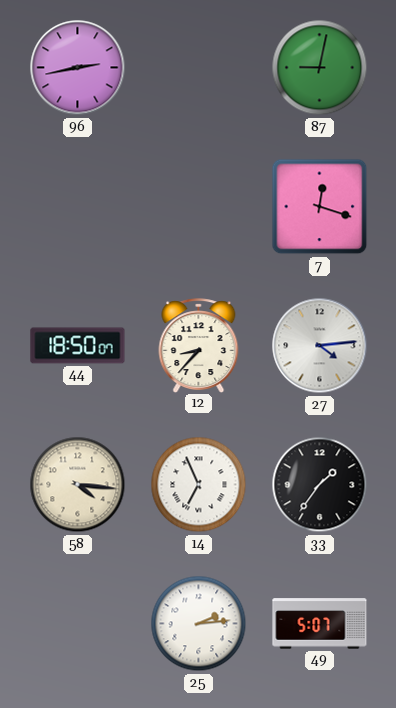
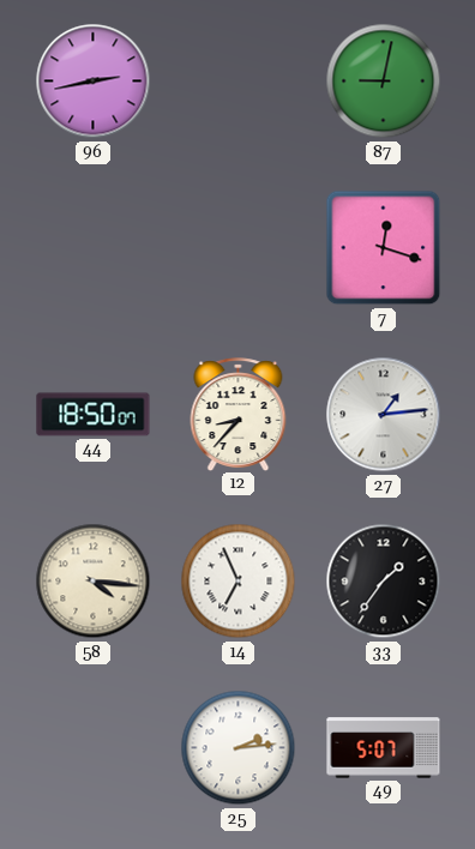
27: 4:14 -> 1:14
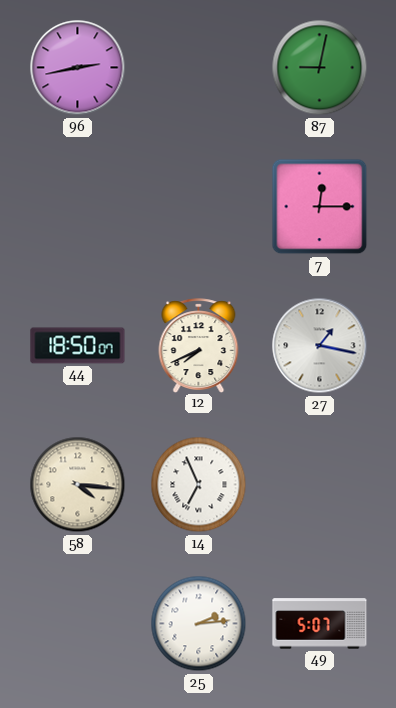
7: 12:18 -> 12:15
12: 8:37 -> 7:41
27: 1:14 -> 1:17
33: 1:36 -> none
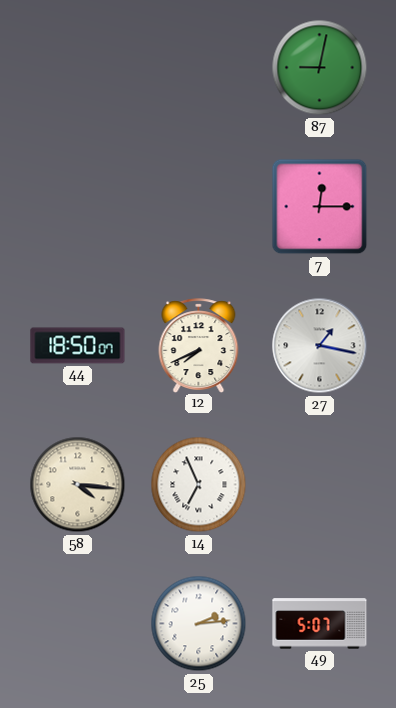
96: 2:43 -> none
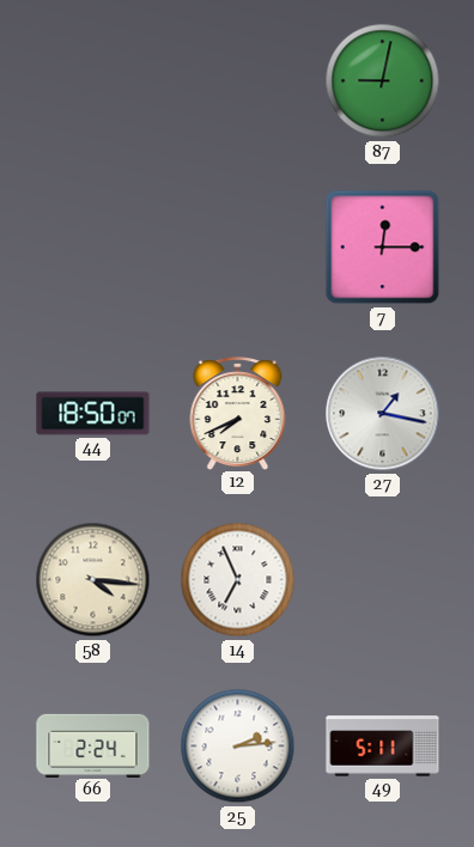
66: none -> 2:24
49: 5:07 -> 5:11
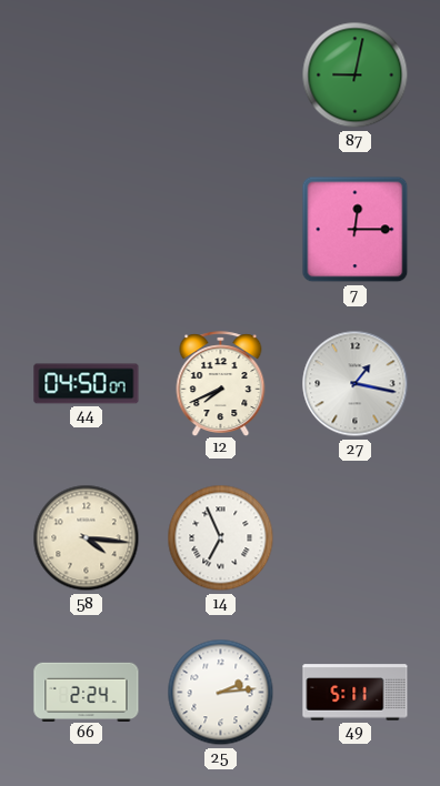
44: 18:50 -> 04:50
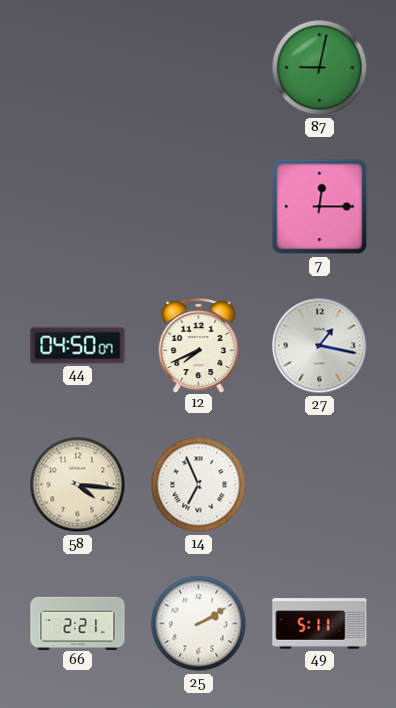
66: 2:24 -> 2:21
25: 2:14 -> 2:10
